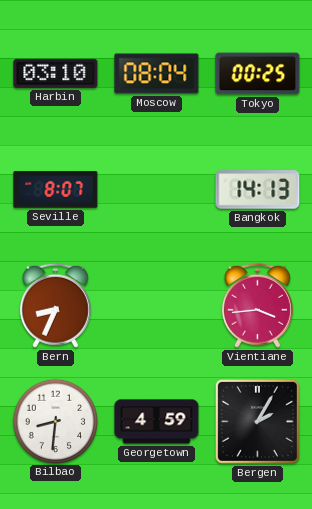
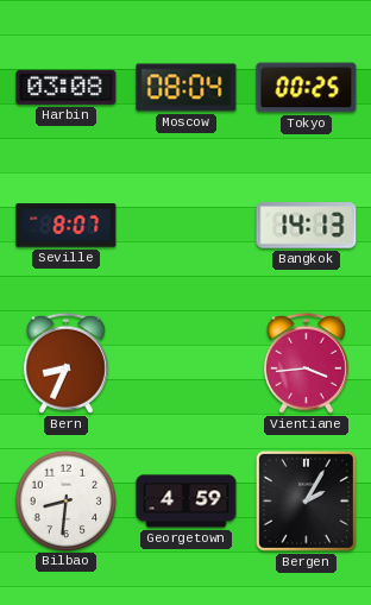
Harbin: 03:10 -> 03:08
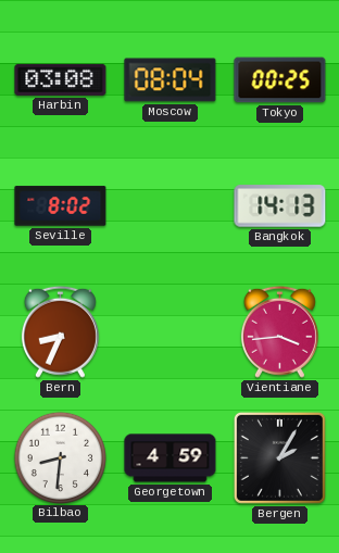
Seville: 8:07 -> 8:02
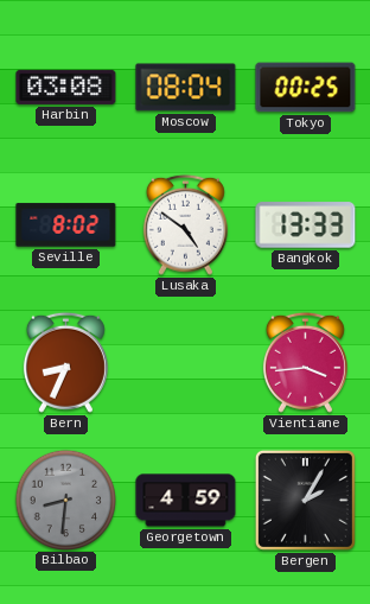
Lusaka: none -> 4:51
Bangkok: 14:13 -> 13:33
Bilbao dial: white -> grey
